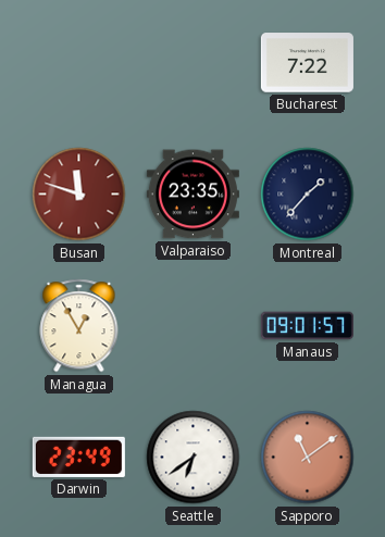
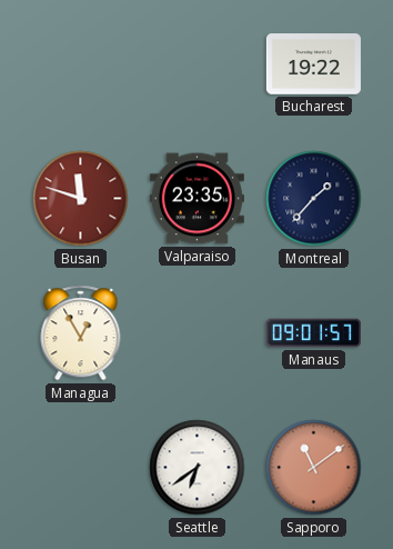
Bucharest: 7:22 -> 19:22
Darwin: 23:49 -> none
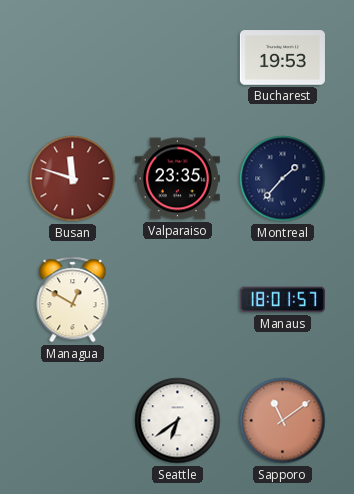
Bucharest: 19:22 -> 19:53
Managua: 12:55 -> 12:50
Manaus: 09:01 -> 18:01
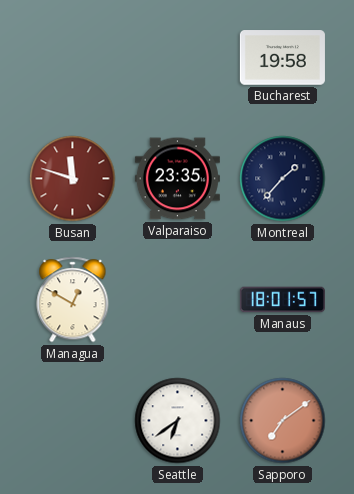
Bucharest: 19:53 -> 19:58
Sapporo: 11:09 -> 7:09
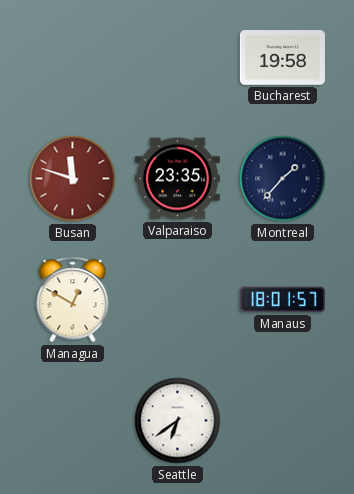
Sapporo: 7:09 -> none
